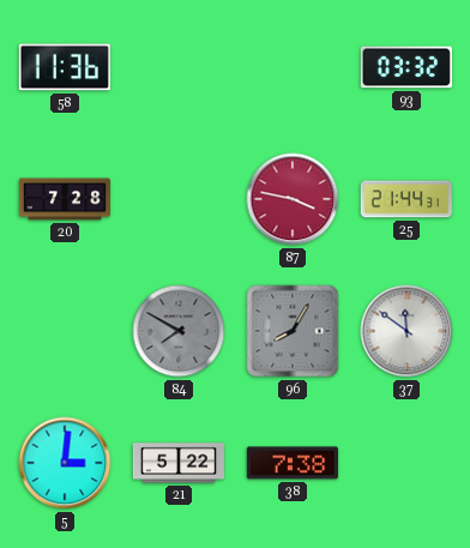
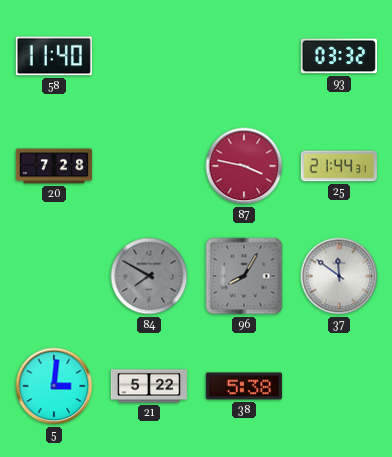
58: 11:36 -> 11:40
38: 7:38 -> 5:38
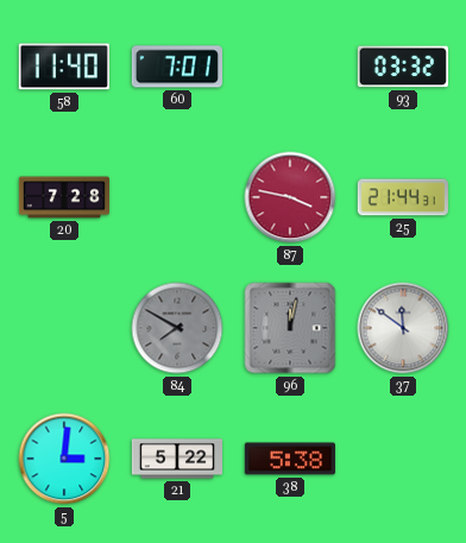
60: none -> 7:01
96: 8:05 -> 12:02
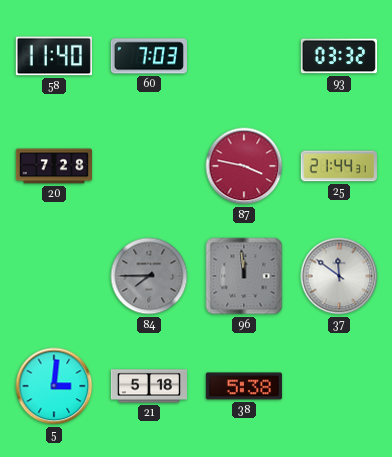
60: 7:01 -> 7:03
84: 7:50 -> 7:45
96: 12:02 -> 11:59
21: 5:22 -> 5:18
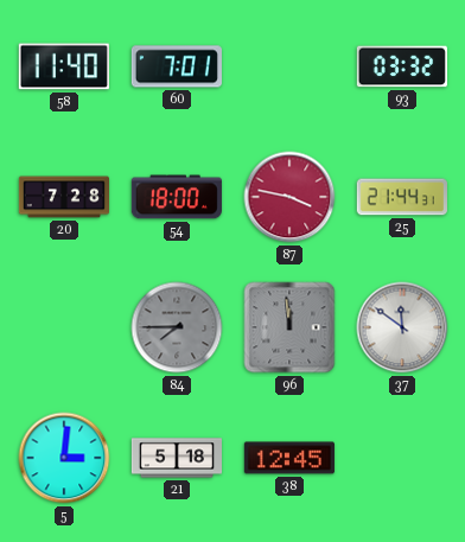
60: 7:03 -> 7:01
54: none -> 18:00
38: 5:38 -> 12:45
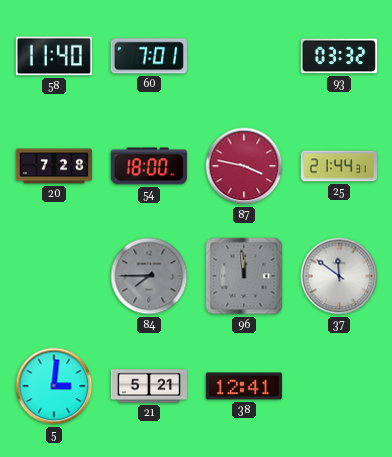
21: 5:18 -> 5:21
38: 12:45 -> 12:41
